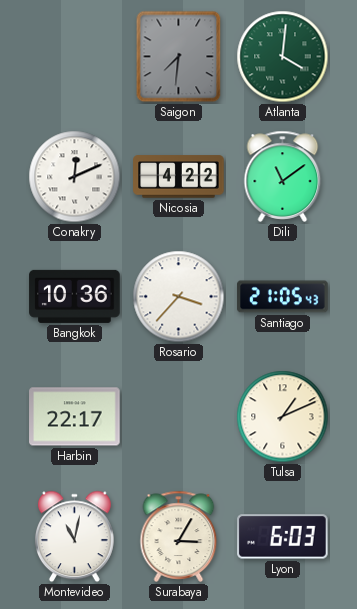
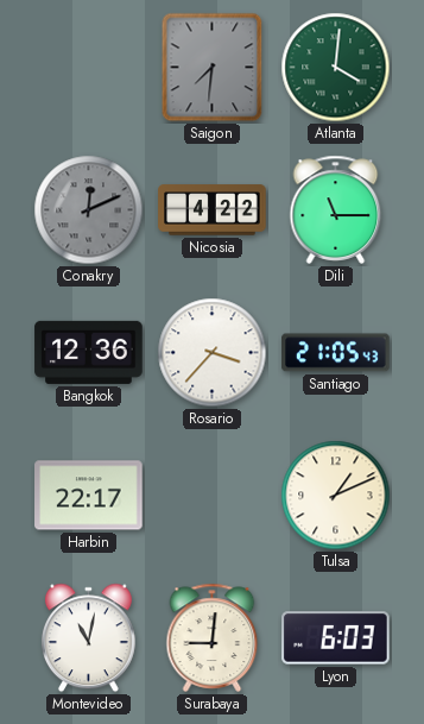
Conakry dial: white -> grey
Dili: 11:09 -> 11:15
Bangkok: 10:36 -> 12:36
Surabaya: 3:05 -> 9:01
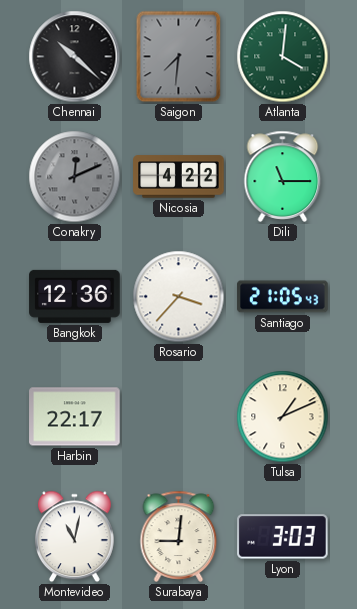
Chennai: none -> 10:22
Lyon: 6:03 -> 3:03
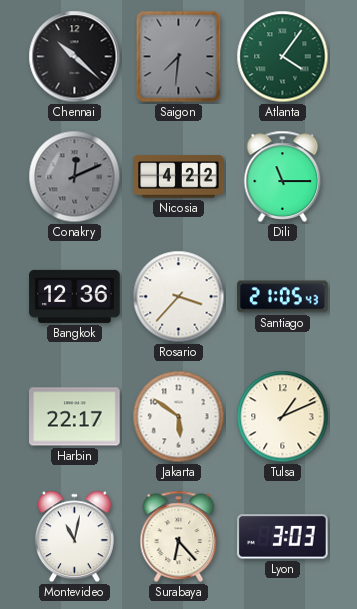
Atlanta: 4:01 -> 4:06
Jakarta: none -> 5:51
Surabaya: 9:01 -> 6:23
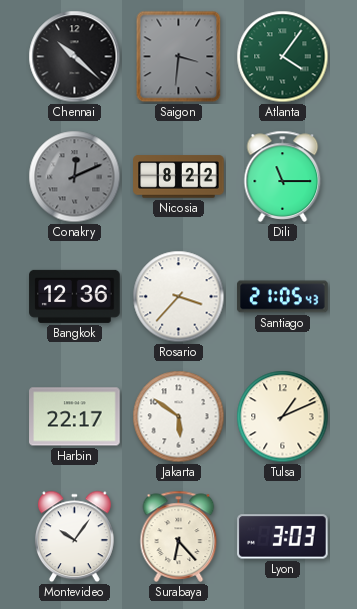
Saigon: 7:31 -> 3:31
Nicosia: 4:22 -> 8:22
Montevideo: 11:02 -> 10:06
